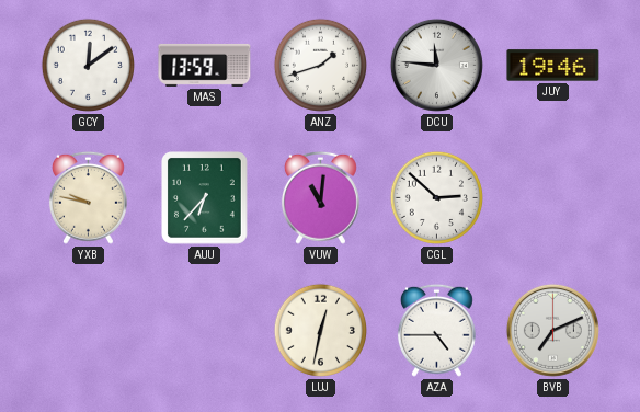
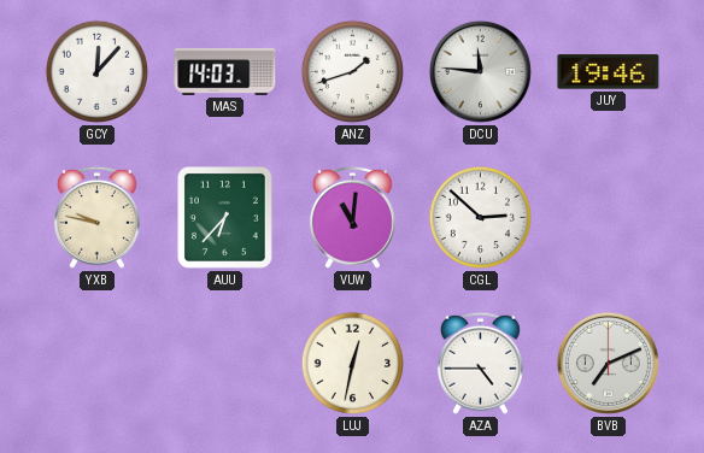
GCY: 12:09 -> 12:07
MAS: 13:59 -> 14:03
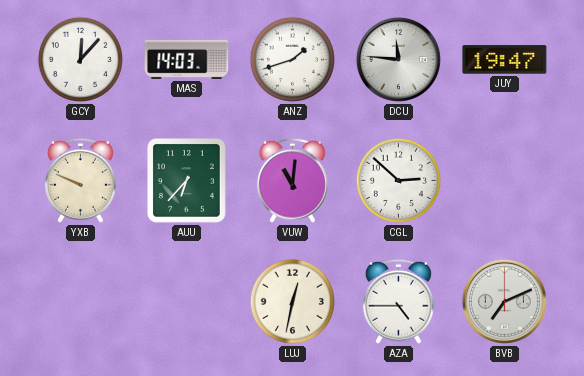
JUY: 19:46 -> 19:47
YXB: 9:47 -> 9:49
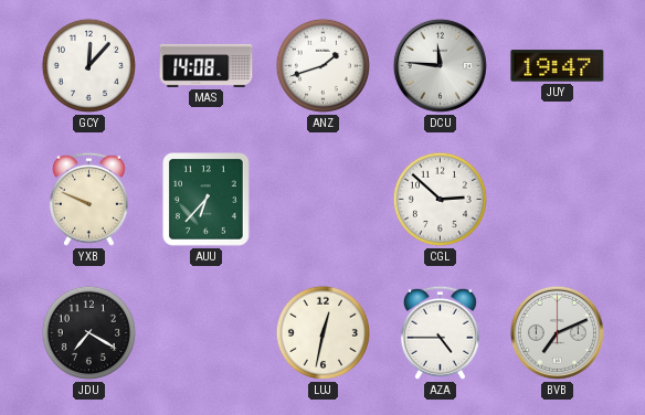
MAS: 14:03 -> 14:08
VUW: 11:01 -> none
JDU: none -> 7:20
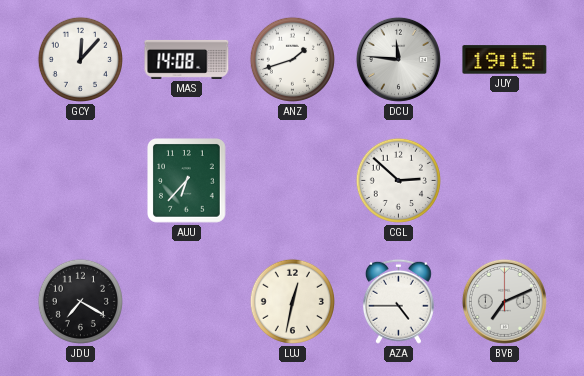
JUY: 19:47 -> 19:15
YXB: 9:49 -> none
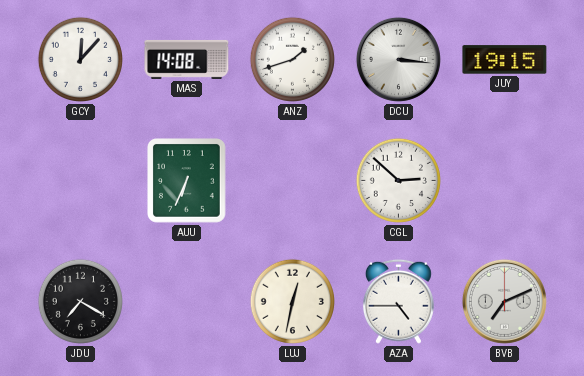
DCU: 11:46 -> 3:16
AUU: 6:37 -> 6:34
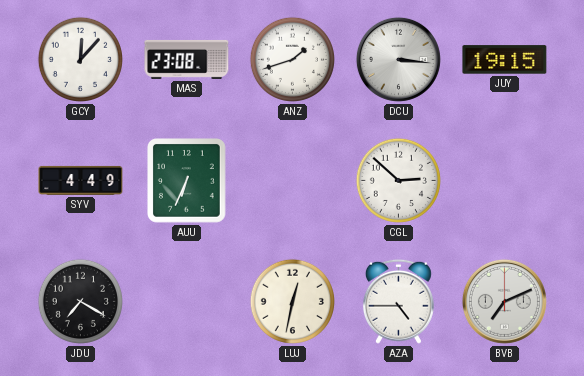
MAS: 14:08 -> 23:08
SYV: none -> 4:49
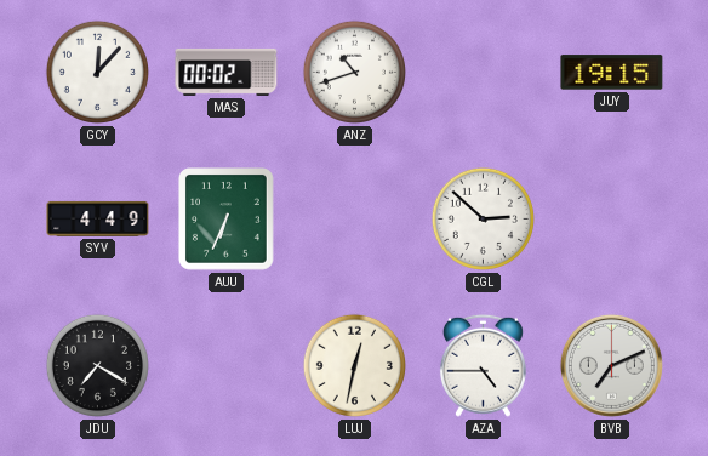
MAS: 23:08 -> 00:02
ANZ: 1:42 -> 10:42
DCU: 3:16 -> none
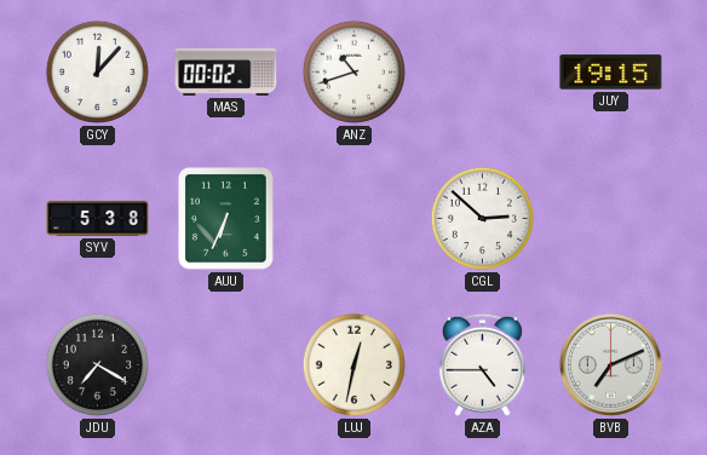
SYV: 4:49 -> 5:38
